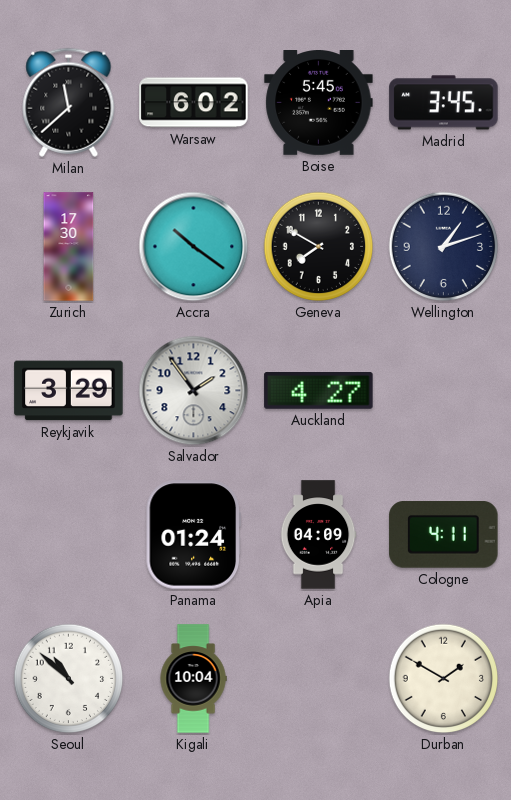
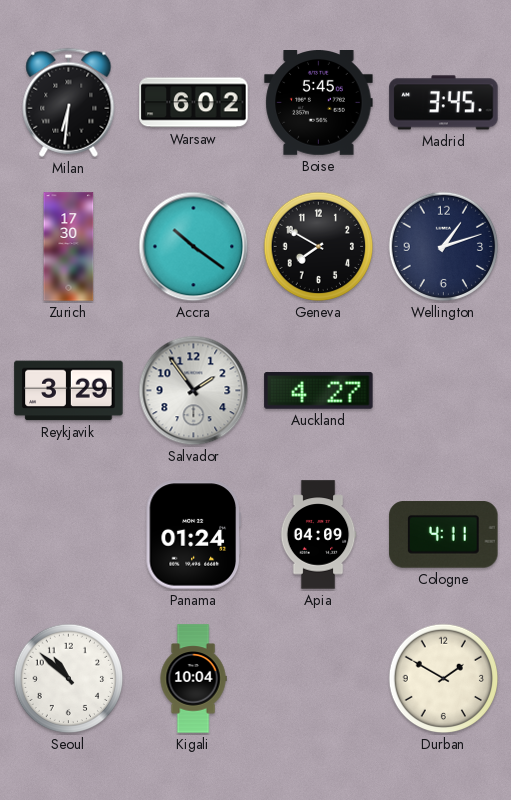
Milan: 11:38 -> 6:31
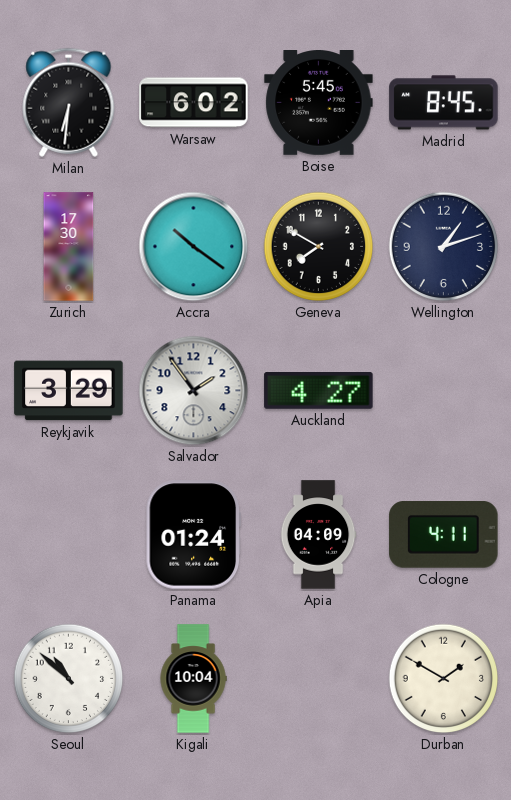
Madrid: 3:45 -> 8:45
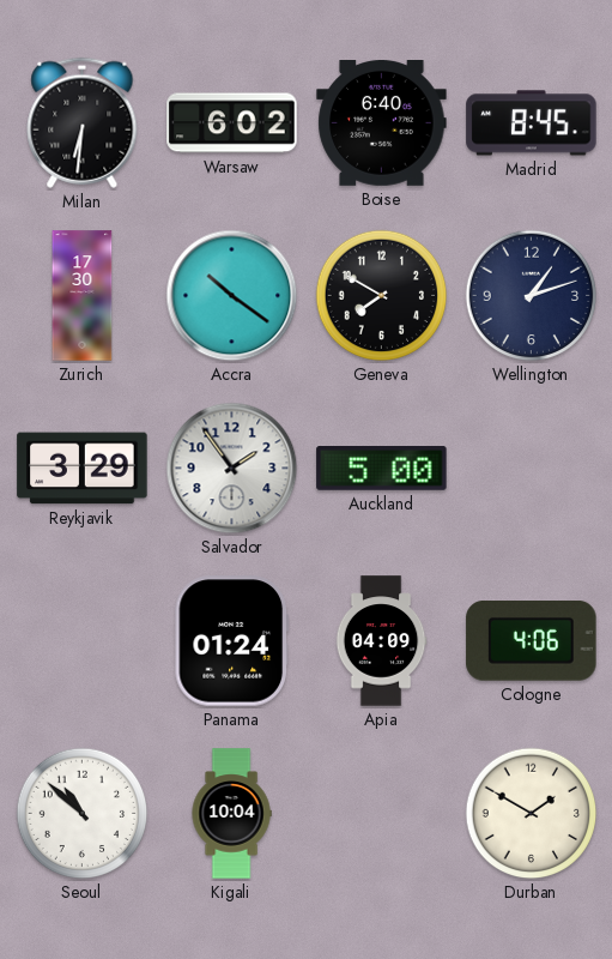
Boise: 5:45 -> 6:40
Auckland: 4:27 -> 5:00
Cologne: 4:11 -> 4:06
